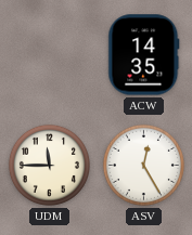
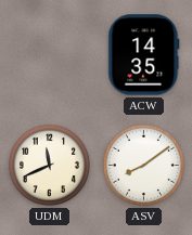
UDM: 11:45 -> 11:41
ASV: 12:25 -> 8:09
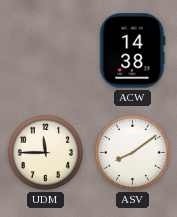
ACW: 14:35 -> 14:38
UDM: 11:41 -> 11:45
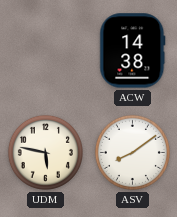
UDM: 11:45 -> 5:47
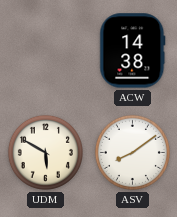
UDM: 5:47 -> 5:50
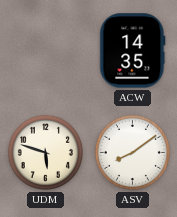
ACW: 14:38 -> 14:35
UDM: 5:50 -> 5:48
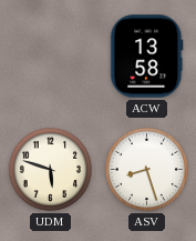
ACW: 14:35 -> 13:58
ASV: 8:09 -> 8:27
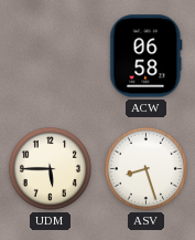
ACW: 13:58 -> 06:58
UDM: 5:48 -> 5:45
